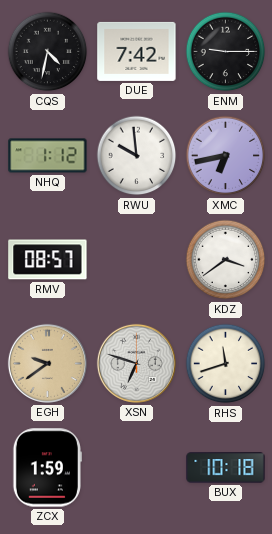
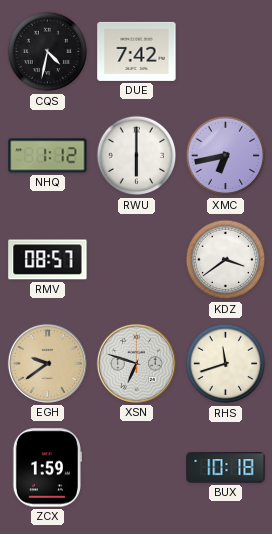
ENM: 9:15 -> none
RWU: 9:59 -> 6:00
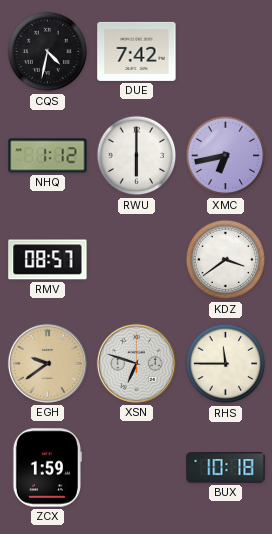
RHS: 11:42 -> 11:45
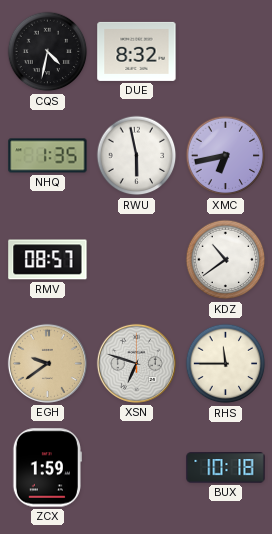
DUE: 7:42 -> 8:32
NHQ: 1:12 -> 1:35
RWU: 6:00 -> 5:58
KDZ: 3:39 -> 10:39
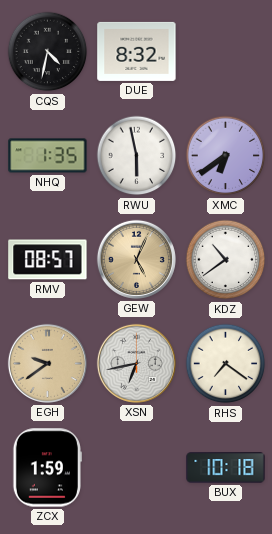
XMC: 6:43 -> 6:39
GEW: none -> 5:04
XSN: 6:48 -> 6:43
RHS: 11:45 -> 7:21
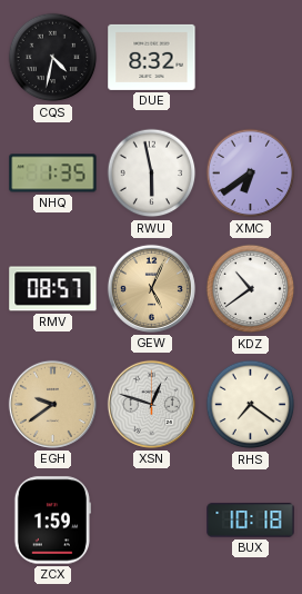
XSN: 6:43 -> 12:48
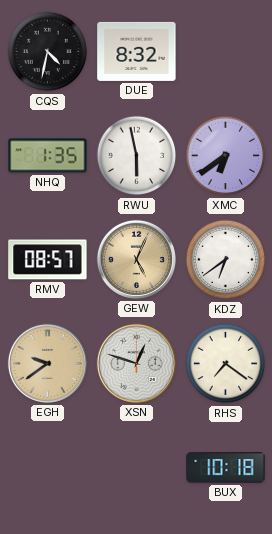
KDZ: 10:39 -> 6:39
ZCX: 1:59 -> none
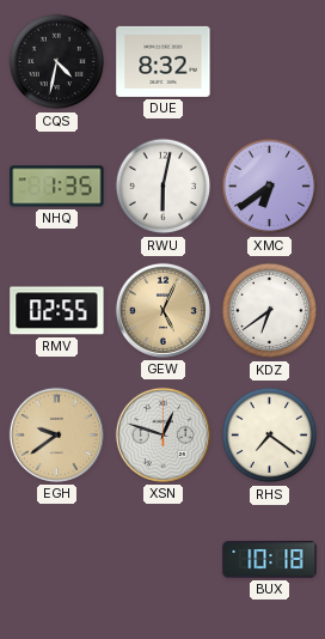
RWU: 5:58 -> 6:02
RMV: 08:57 -> 02:55
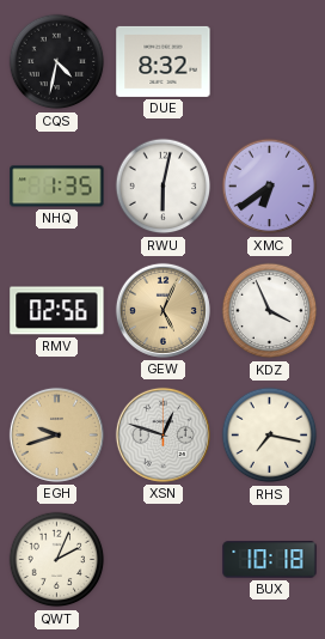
RMV: 02:55 -> 02:56
KDZ: 6:39 -> 3:56
EGH: 9:39 -> 9:42
RHS: 7:21 -> 7:17
QWT: none -> 2:04
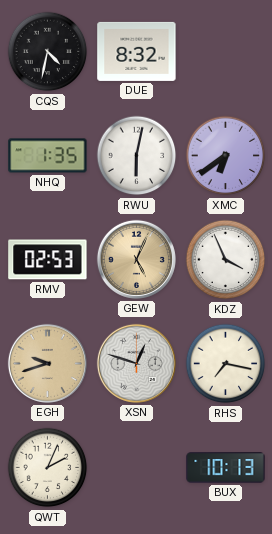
RMV: 02:56 -> 02:53
BUX: 10:18 -> 10:13
